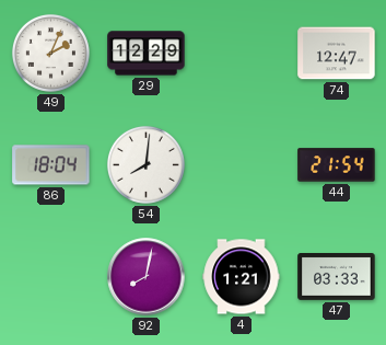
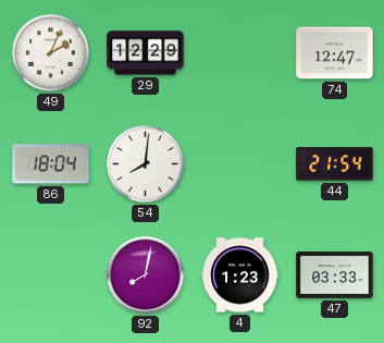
4: 1:21 -> 1:23
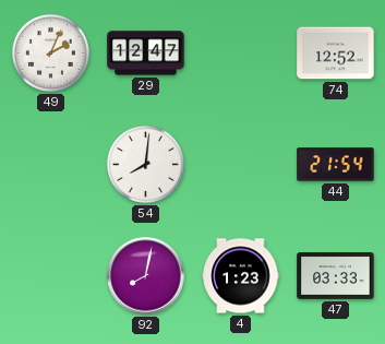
29: 12:29 -> 12:47
74: 12:47 -> 12:52
86: 18:04 -> none
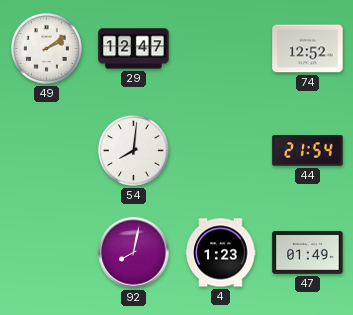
49: 2:04 -> 2:09
47: 03:33 -> 01:49
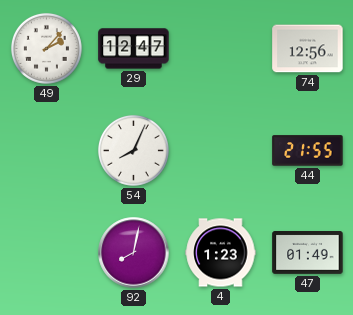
49: 2:09 -> 2:07
74: 12:52 -> 12:56
54: 8:01 -> 8:04
44: 21:54 -> 21:55
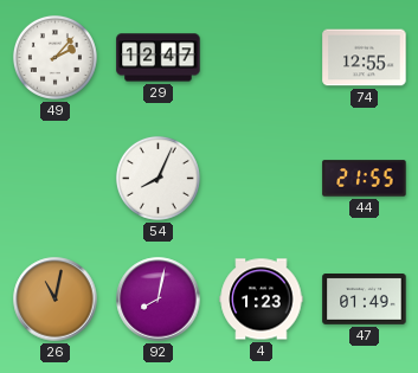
74: 12:56 -> 12:55
26: none -> 11:02
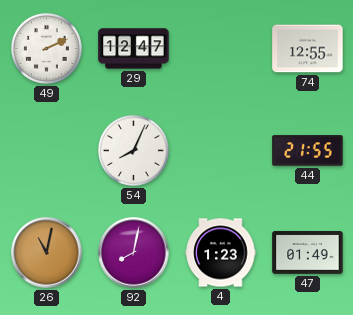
49: 2:07 -> 2:11
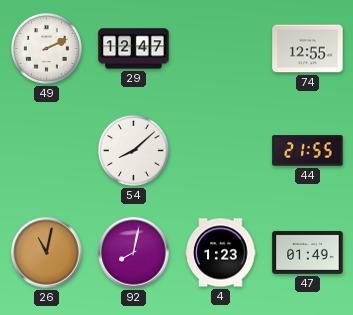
54: 8:04 -> 8:08
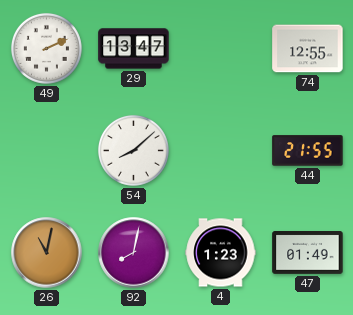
29: 12:47 -> 13:47
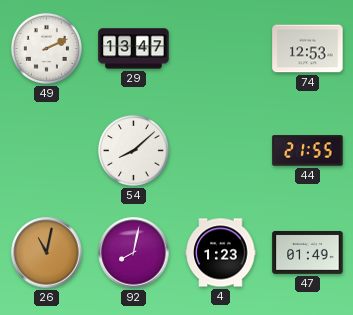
74: 12:55 -> 12:53
